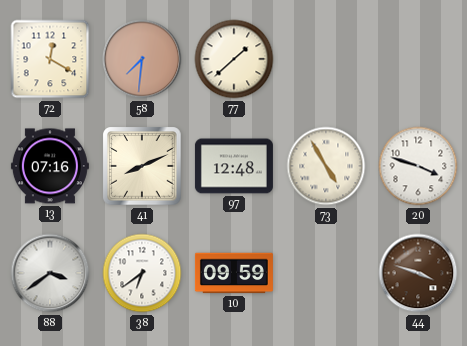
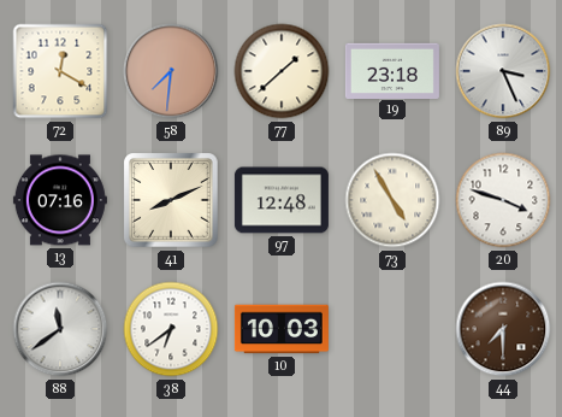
19: none -> 23:18
89: none -> 3:26
88: 3:39 -> 11:39
10: 09:59 -> 10:03
44: 3:48 -> 7:30
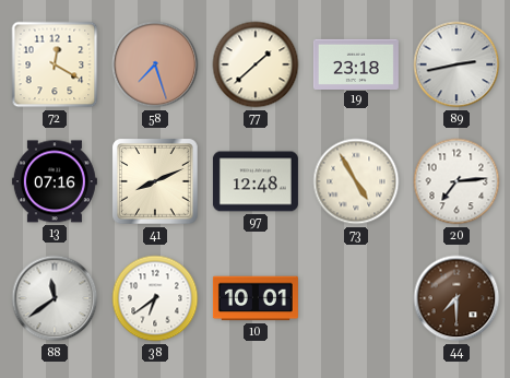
58: 7:31 -> 7:27
89: 3:26 -> 2:43
20: 3:48 -> 7:14
10: 10:03 -> 10:01
